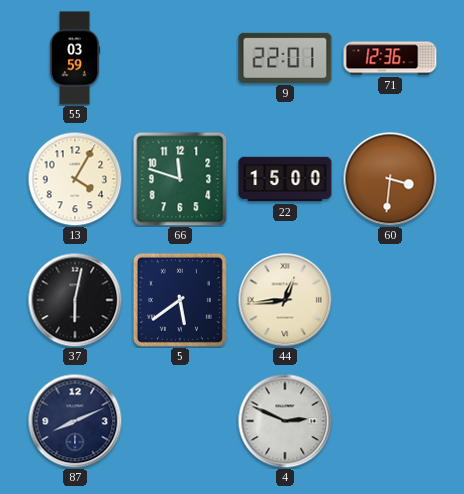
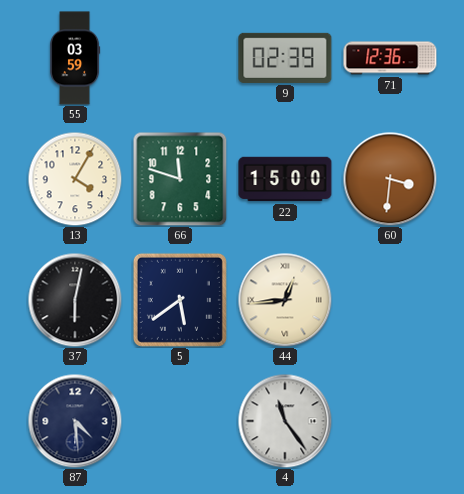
9: 22:01 -> 02:39
87: 8:11 -> 4:29
4: 2:49 -> 11:24
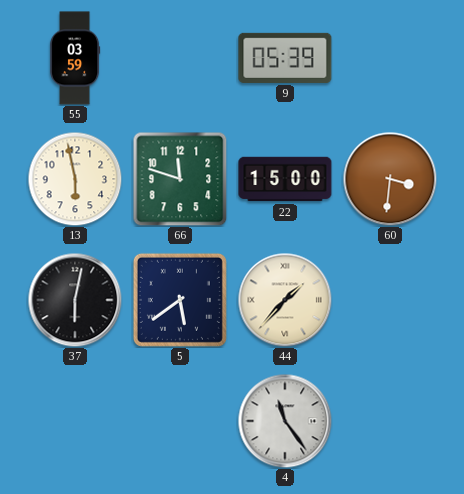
9: 02:39 -> 05:39
71: 12:36 -> none
13: 4:05 -> 5:58
44: 12:44 -> 1:37
87: 4:29 -> none
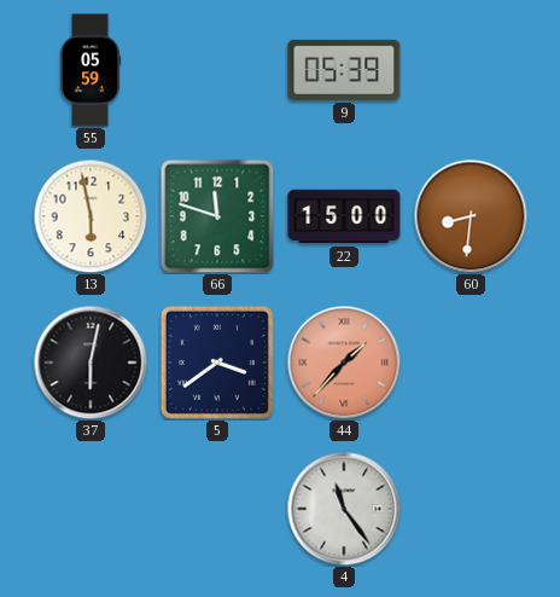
55: 03:59 -> 05:59
60: 3:31 -> 8:31
5: 5:39 -> 3:39
44 dial: cream -> salmon
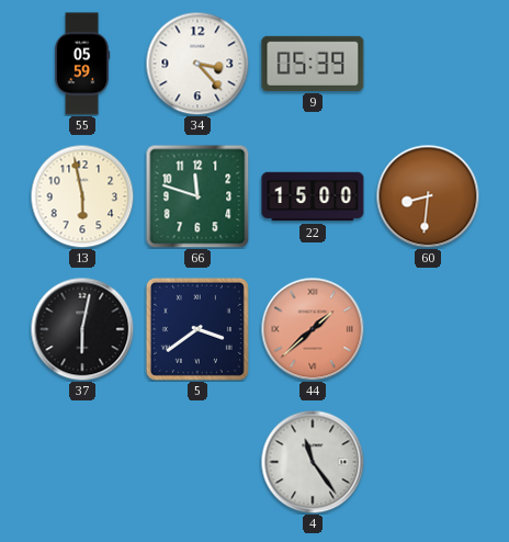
34: none -> 3:23
44: 1:37 -> 1:38
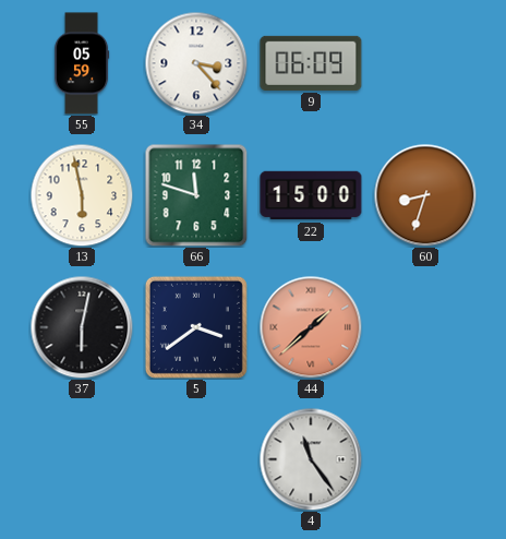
9: 05:39 -> 06:09
60: 8:31 -> 8:33
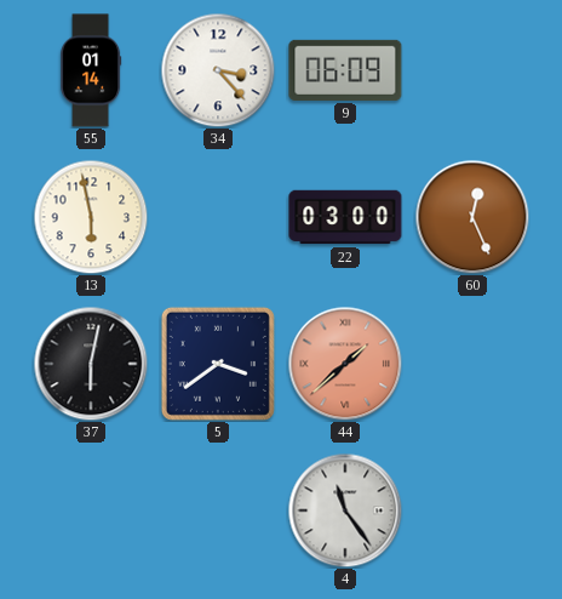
55: 05:59 -> 01:14
66: 11:48 -> none
22: 15:00 -> 03:00
60: 8:33 -> 12:26
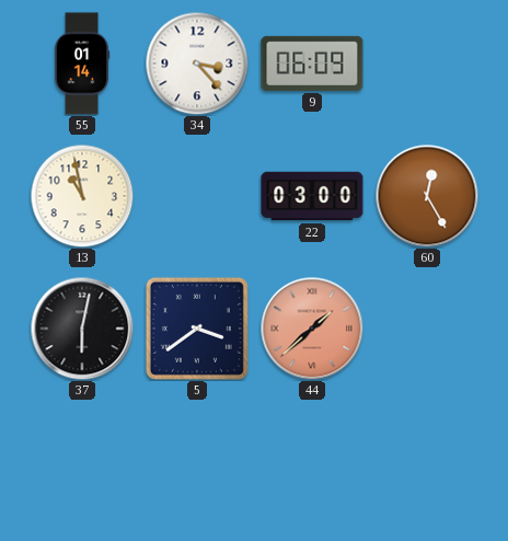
13: 5:58 -> 10:58
60: 12:26 -> 12:25
4: 11:24 -> none
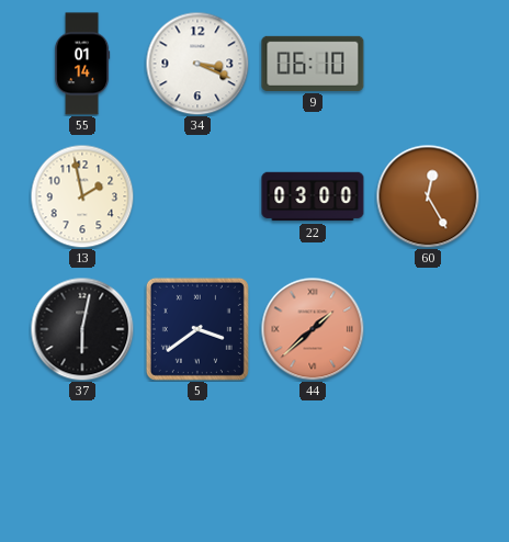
34: 3:23 -> 3:19
9: 06:09 -> 06:10
13: 10:58 -> 1:58
